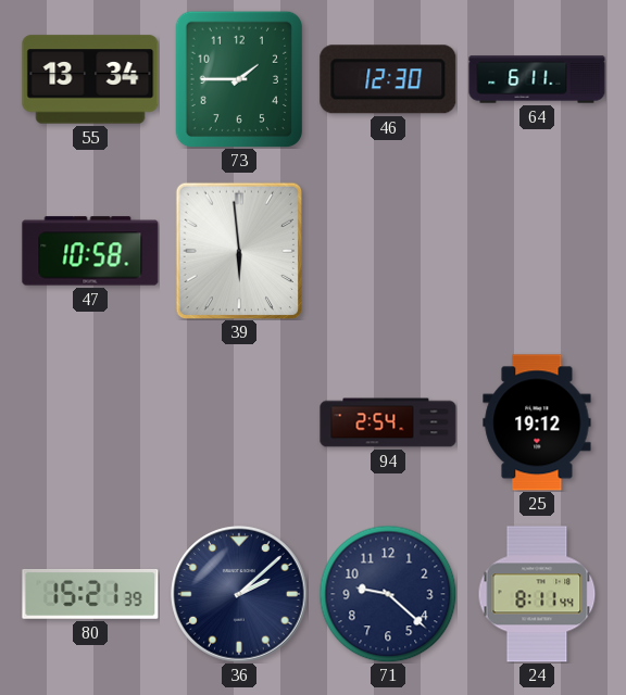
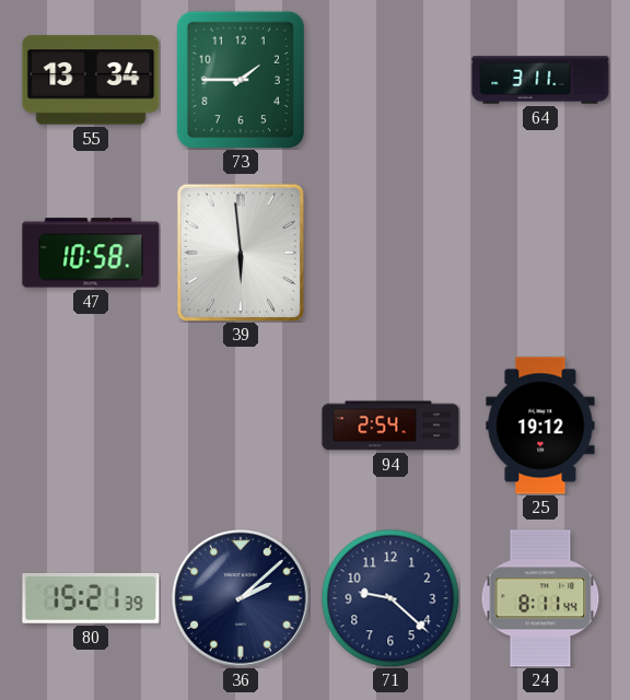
46: 12:30 -> none
64: 6:11 -> 3:11
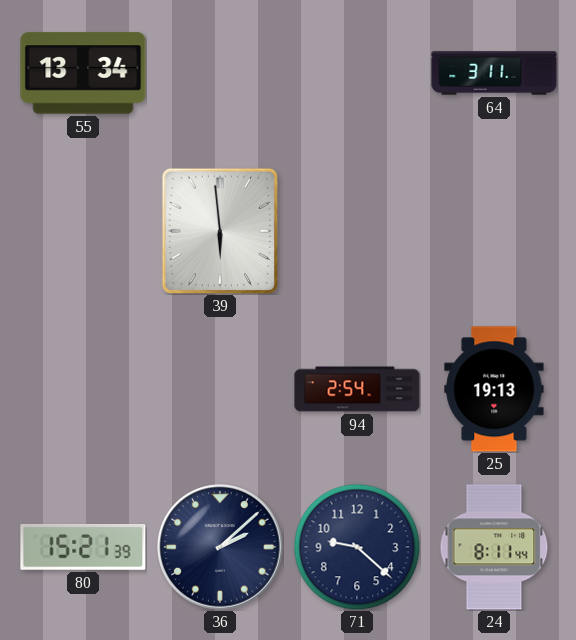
73: 1:45 -> none
47: 10:58 -> none
25: 19:12 -> 19:13
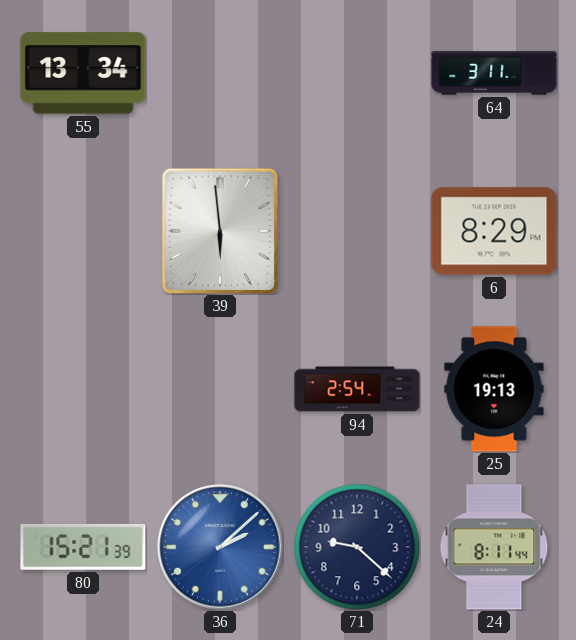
6: none -> 8:29
36 dial: navy -> blue
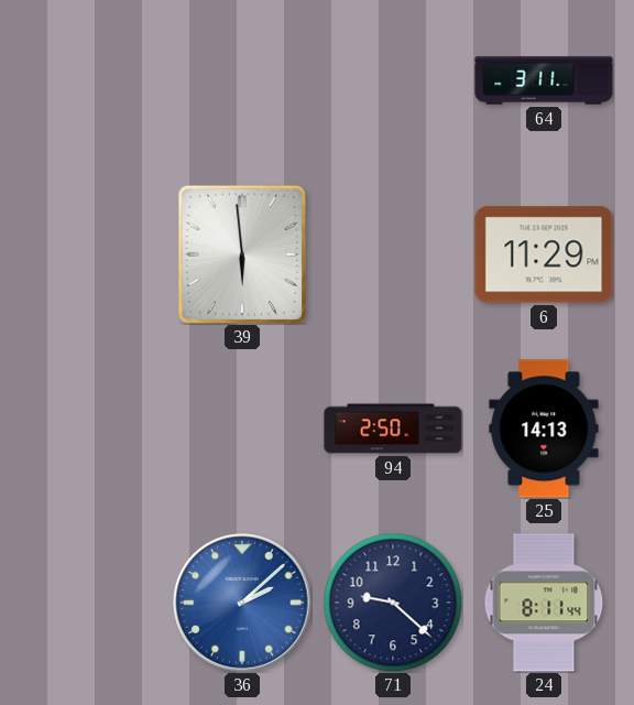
55: 13:34 -> none
6: 8:29 -> 11:29
94: 2:54 -> 2:50
25: 19:13 -> 14:13
80: 15:21 -> none
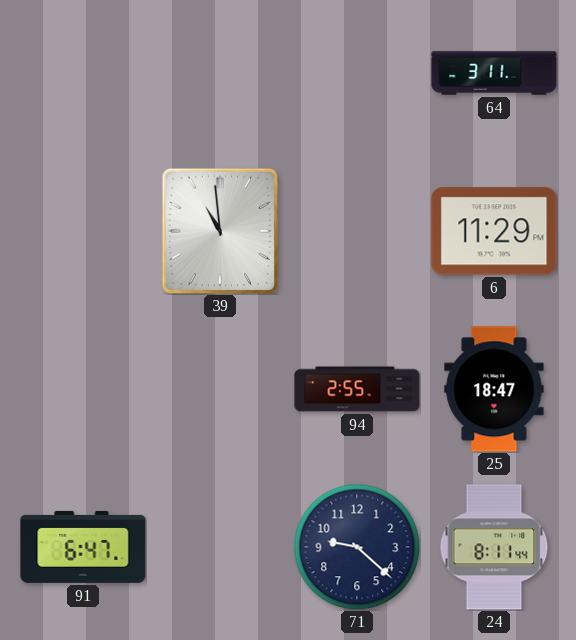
39: 5:59 -> 10:59
94: 2:50 -> 2:55
25: 14:13 -> 18:47
91: none -> 6:47
36: 2:08 -> none
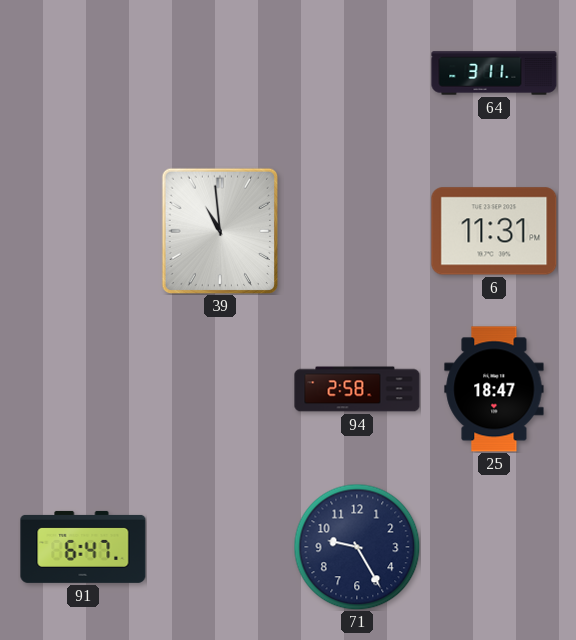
6: 11:29 -> 11:31
94: 2:55 -> 2:58
71: 9:22 -> 9:25
24: 8:11 -> none
